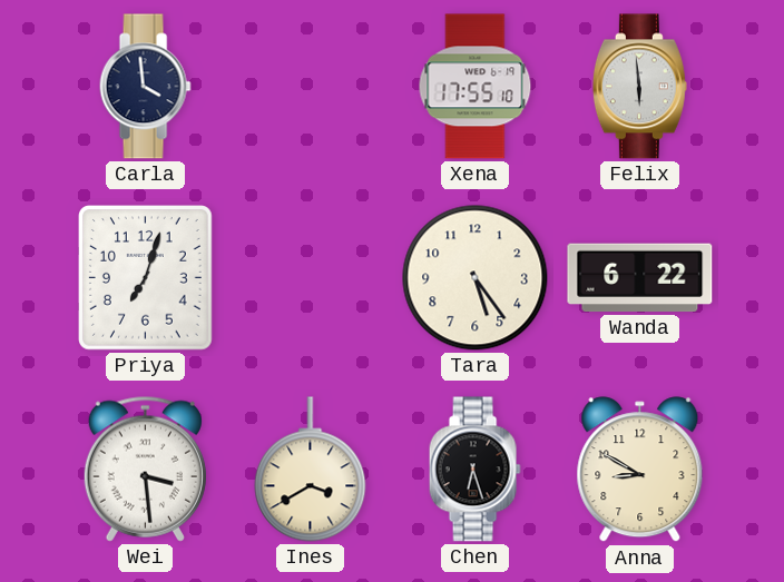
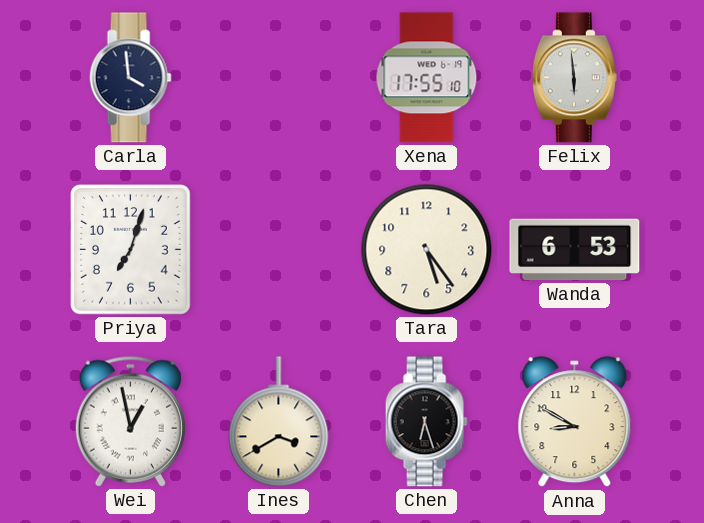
Wanda: 6:22 -> 6:53
Wei: 3:29 -> 12:58
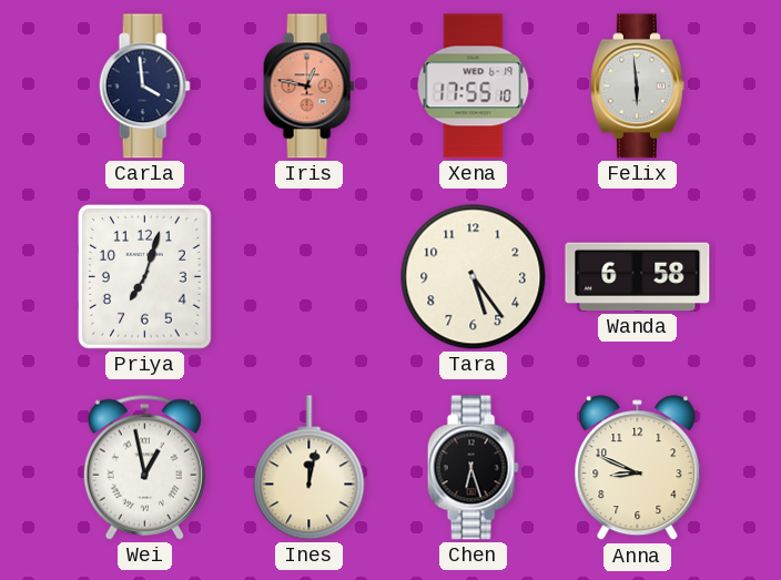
Iris: none -> 12:47
Wanda: 6:53 -> 6:58
Ines: 3:40 -> 12:02
Anna: 8:50 -> 8:49
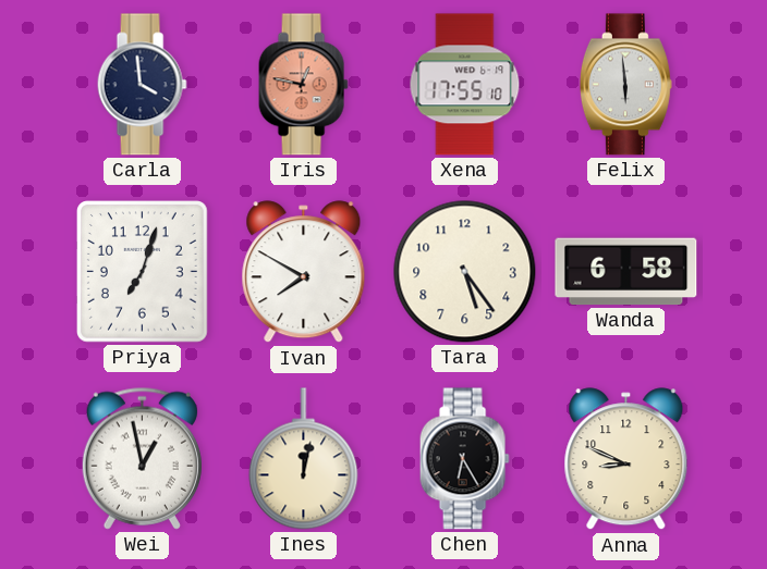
Ivan: none -> 7:50
Chen: 6:27 -> 6:25
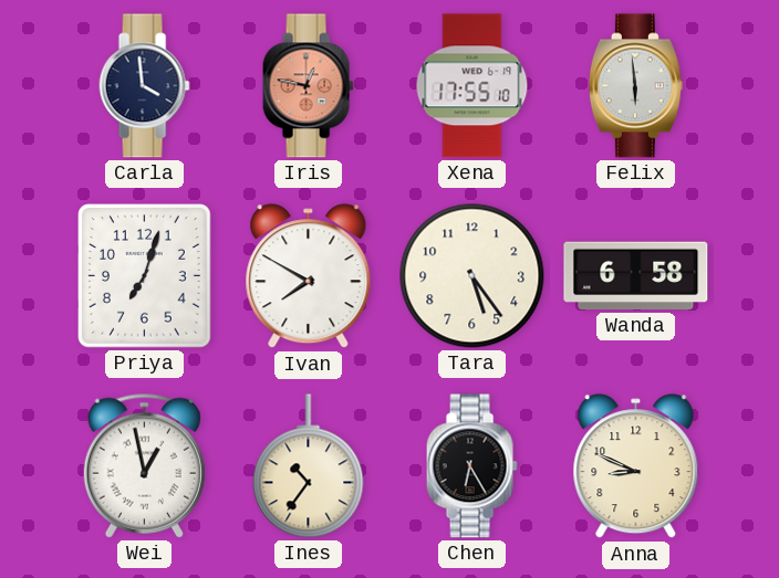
Ines: 12:02 -> 10:36
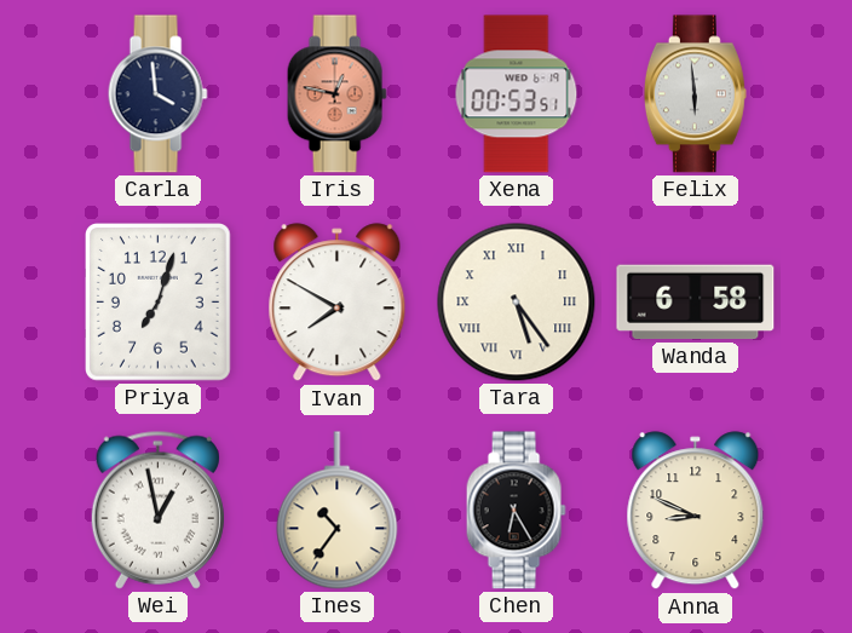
Xena: 17:55 -> 00:53
Tara numerals: Arabic -> Roman
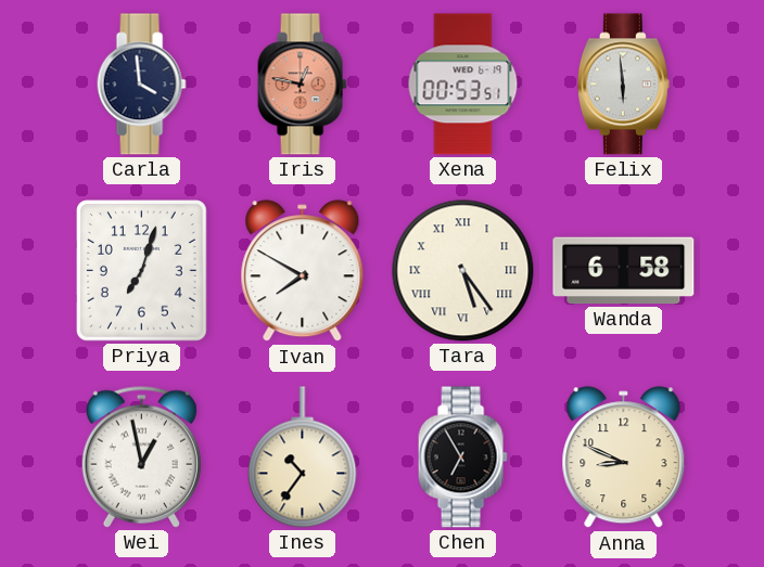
Chen: 6:25 -> 6:55
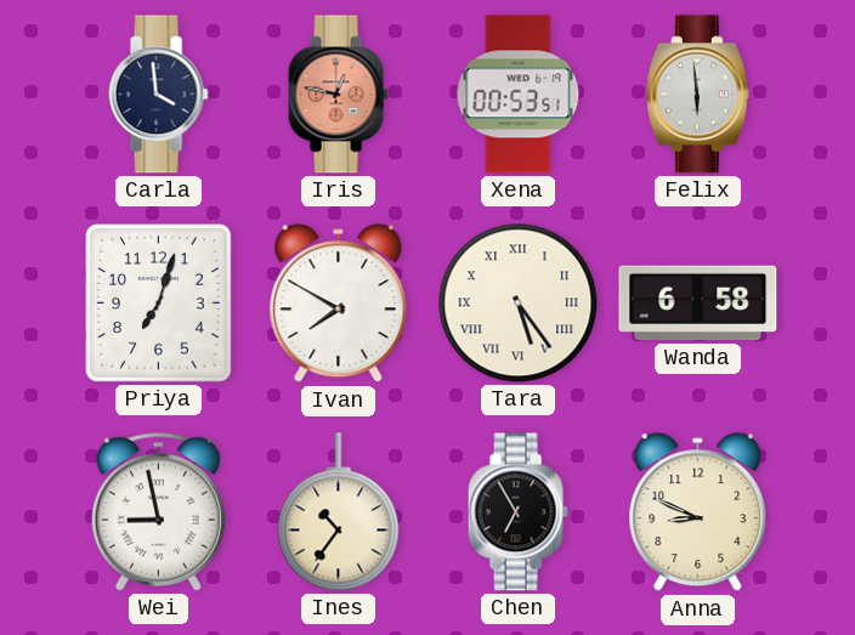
Wei: 12:58 -> 8:58
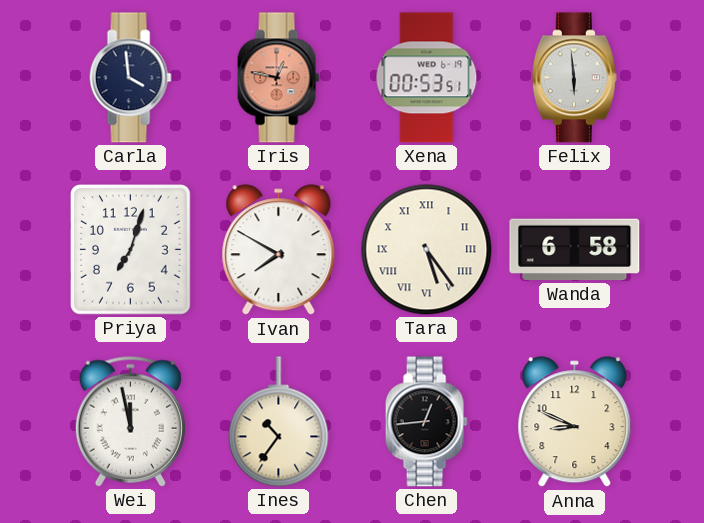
Wei: 8:58 -> 11:58
Chen: 6:55 -> 12:44
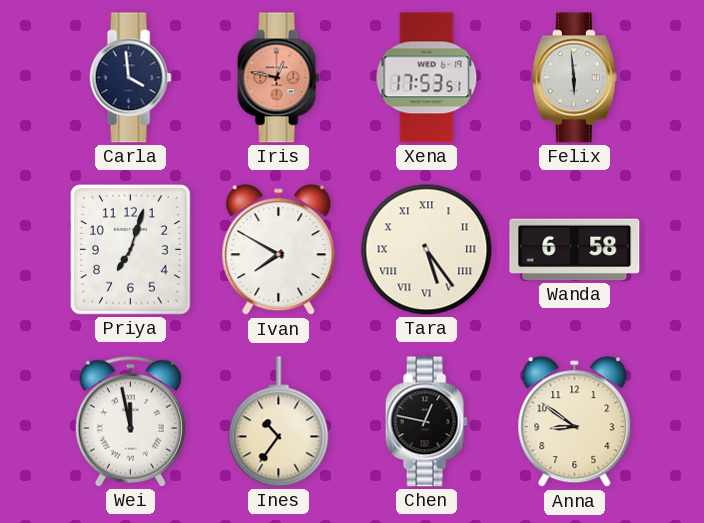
Xena: 00:53 -> 17:53
Chen: 12:44 -> 12:47
Anna: 8:49 -> 8:51
